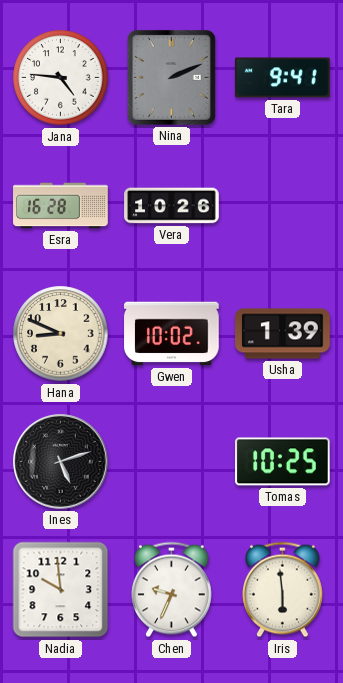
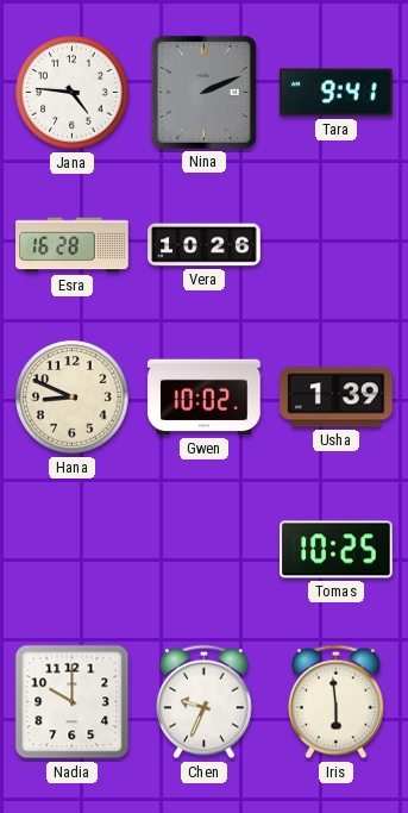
Ines: 5:12 -> none
Nadia: 9:59 -> 10:00
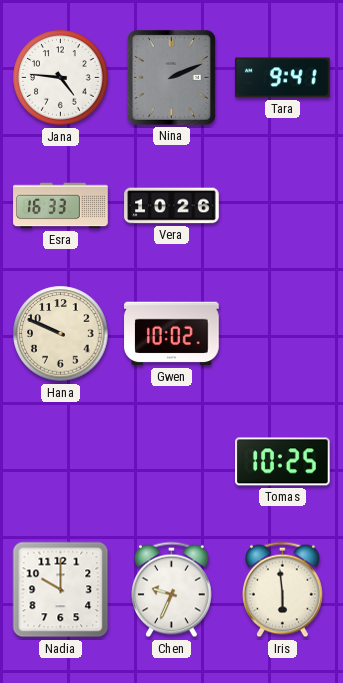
Esra: 16:28 -> 16:33
Hana: 8:49 -> 9:49
Usha: 1:39 -> none
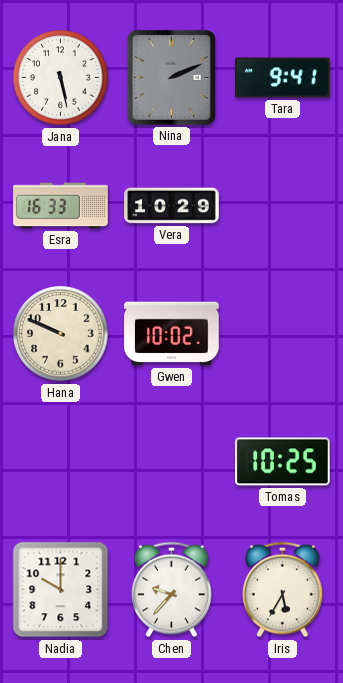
Jana: 4:46 -> 5:28
Vera: 10:26 -> 10:29
Chen: 9:34 -> 9:37
Iris: 5:59 -> 5:35
